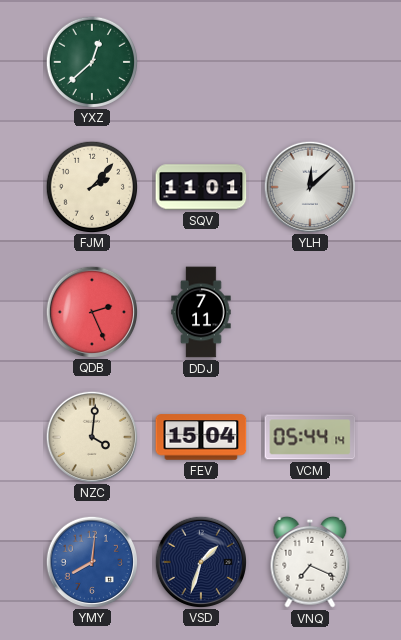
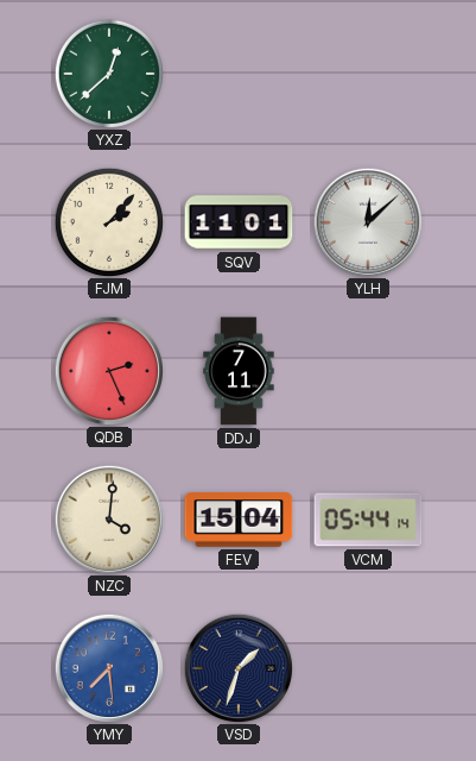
YMY: 8:01 -> 7:29
VNQ: 7:19 -> none
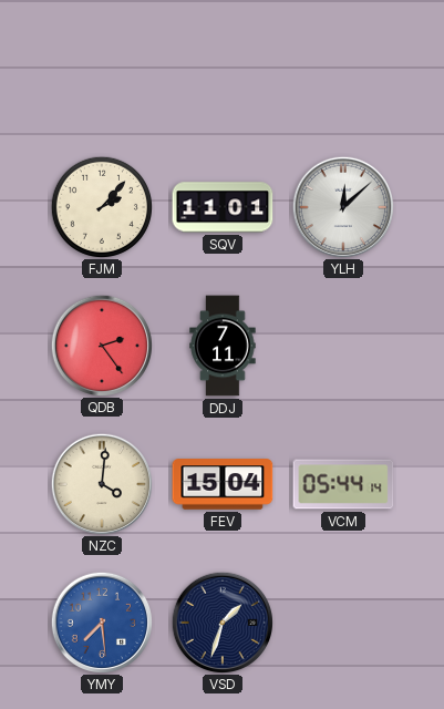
YXZ: 12:38 -> none
QDB: 2:26 -> 2:24
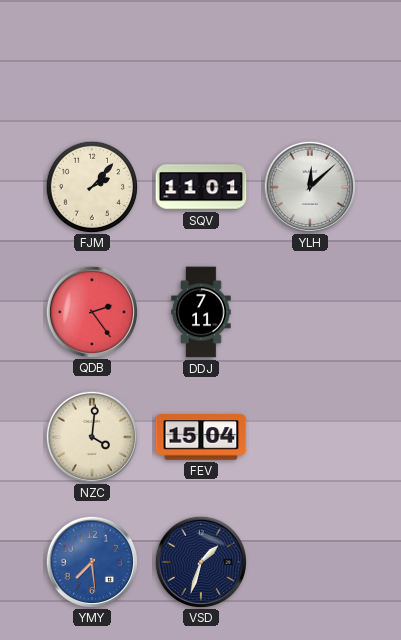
VCM: 05:44 -> none
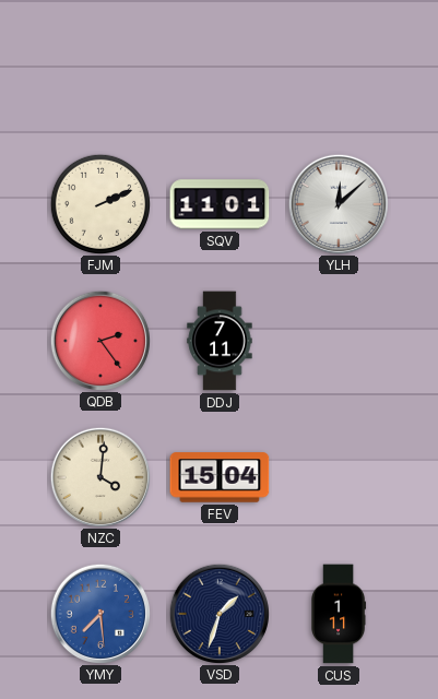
FJM: 2:07 -> 2:11
CUS: none -> 1:11
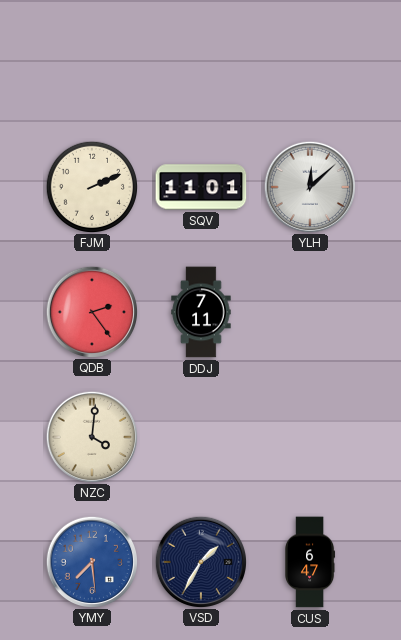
FEV: 15:04 -> none
VSD: 1:33 -> 1:35
CUS: 1:11 -> 6:47
